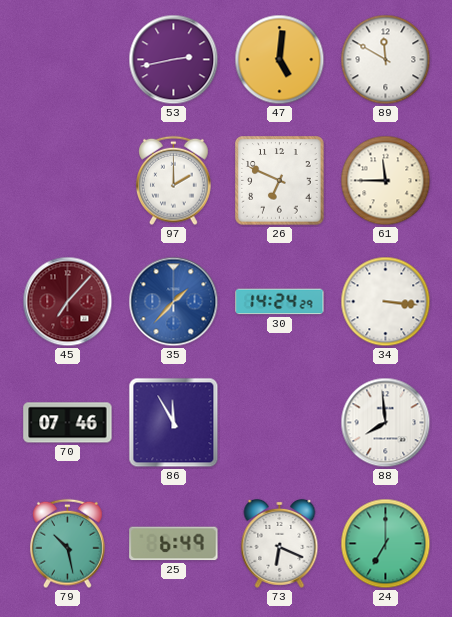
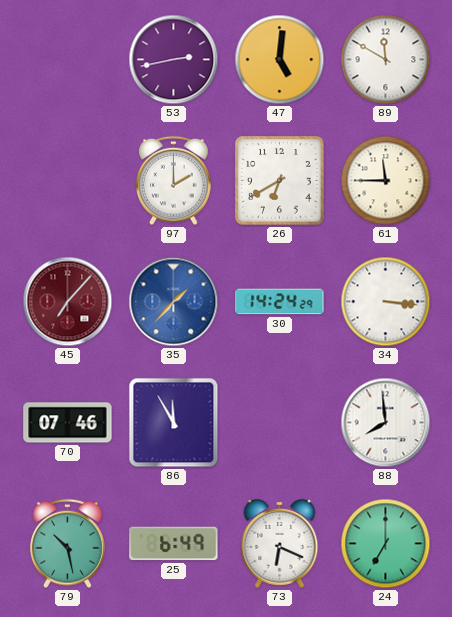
26: 6:49 -> 6:40
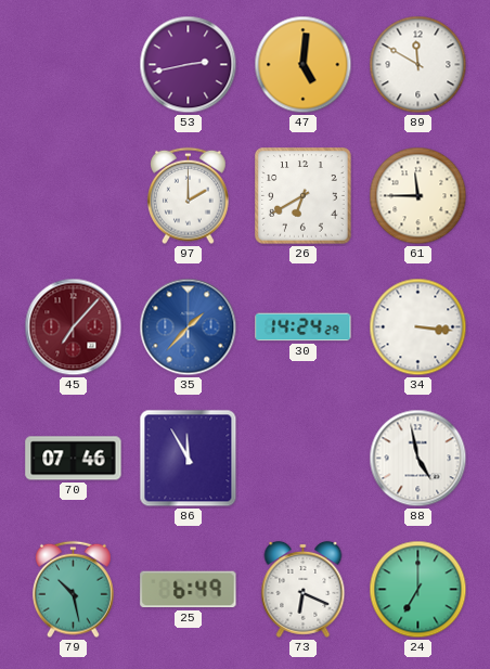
88: 7:59 -> 4:58
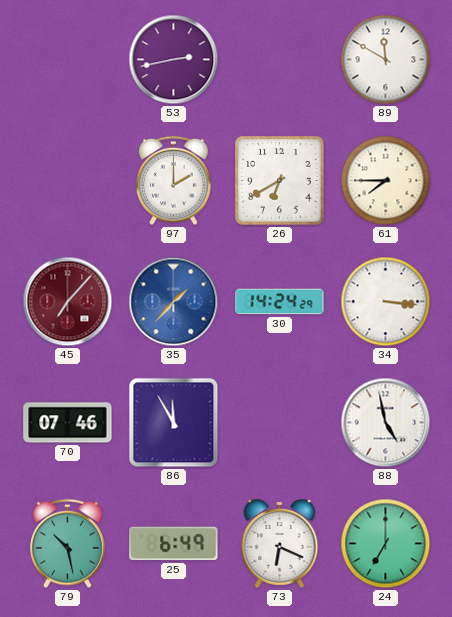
47: 5:01 -> none
61: 11:45 -> 7:45
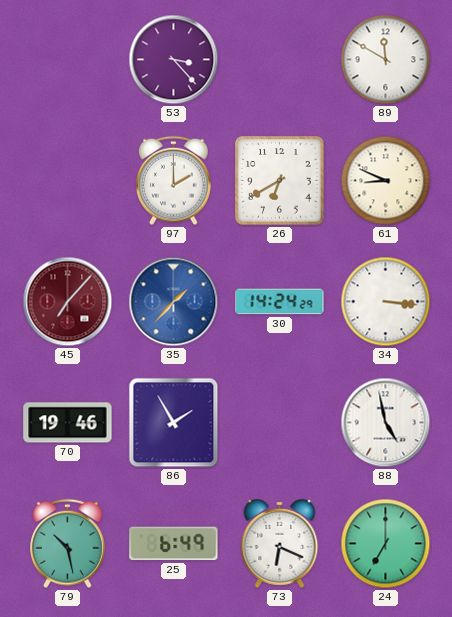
53: 2:43 -> 3:23
61: 7:45 -> 8:49
70: 07:46 -> 19:46
86: 11:55 -> 1:55
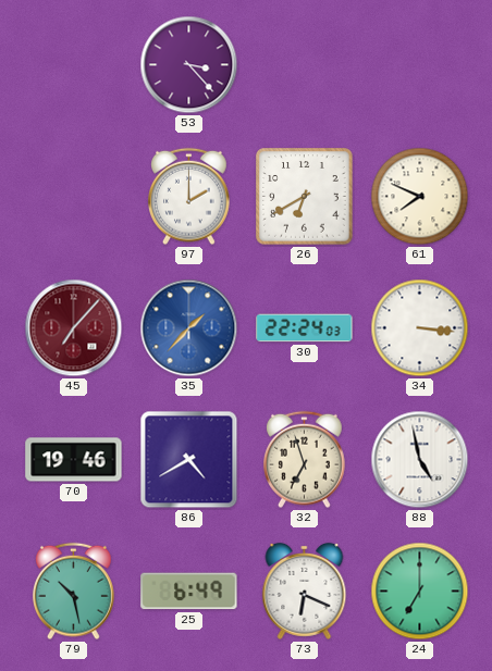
89: 11:50 -> none
61: 8:49 -> 7:49
30: 14:24 -> 22:24
86: 1:55 -> 4:40
32: none -> 6:57
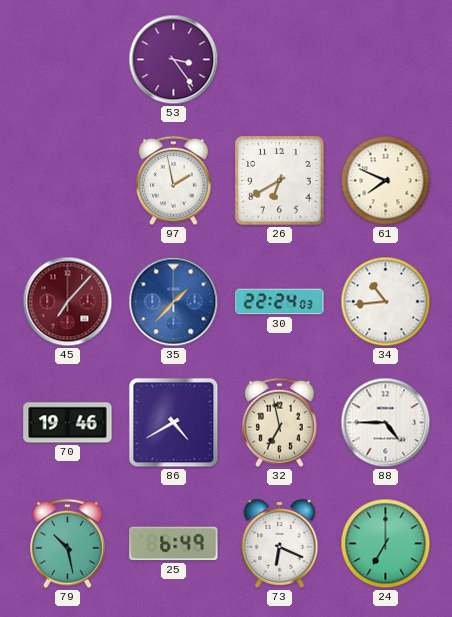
53: 3:23 -> 3:24
97: 2:00 -> 1:58
34: 3:16 -> 10:44
32: 6:57 -> 6:58
88: 4:58 -> 4:45
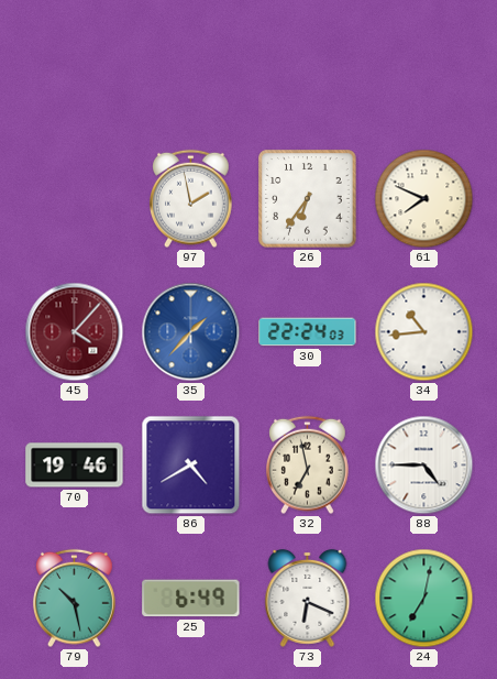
53: 3:24 -> none
26: 6:40 -> 6:36
45: 7:07 -> 4:07
24: 7:00 -> 7:02
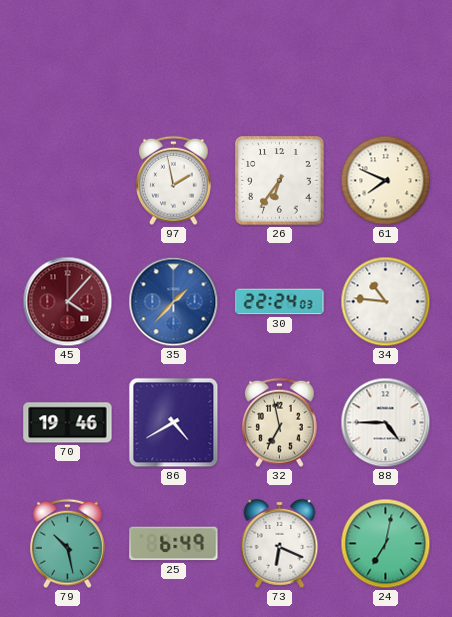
34: 10:44 -> 10:46
